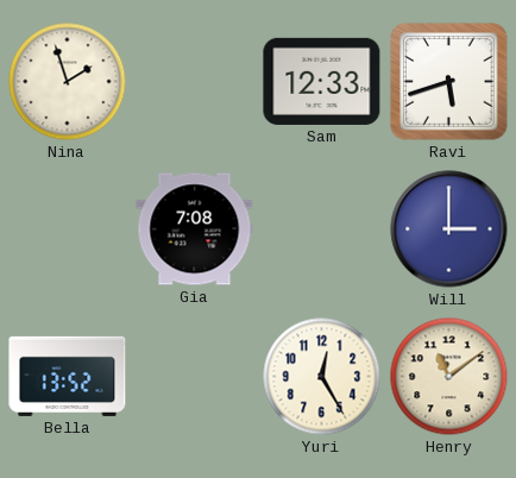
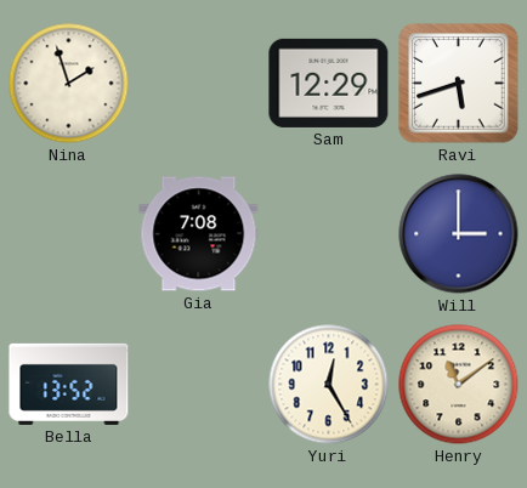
Sam: 12:33 -> 12:29
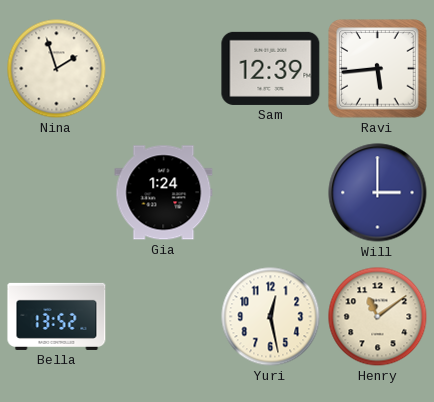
Sam: 12:29 -> 12:39
Ravi: 5:42 -> 5:44
Gia: 7:08 -> 1:24
Yuri: 12:25 -> 12:28
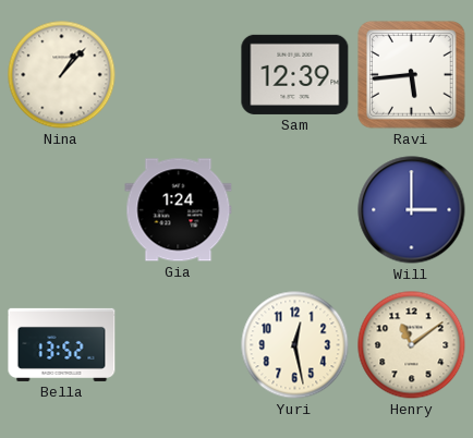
Nina: 1:57 -> 1:07
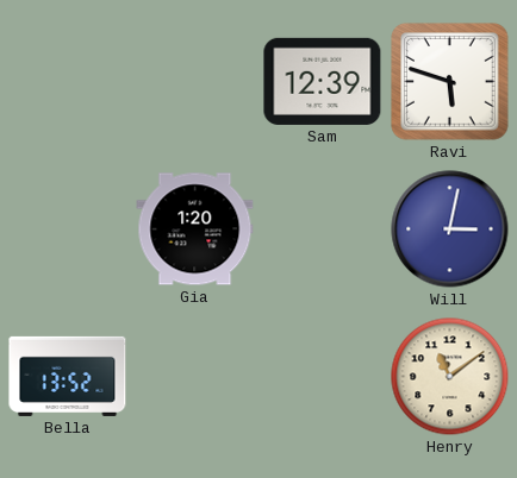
Nina: 1:07 -> none
Ravi: 5:44 -> 5:48
Gia: 1:24 -> 1:20
Will: 3:00 -> 3:02
Yuri: 12:28 -> none
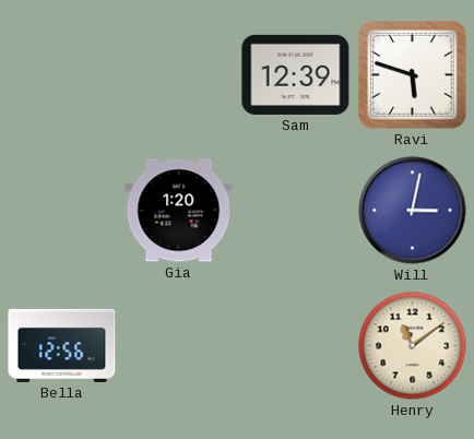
Bella: 13:52 -> 12:56
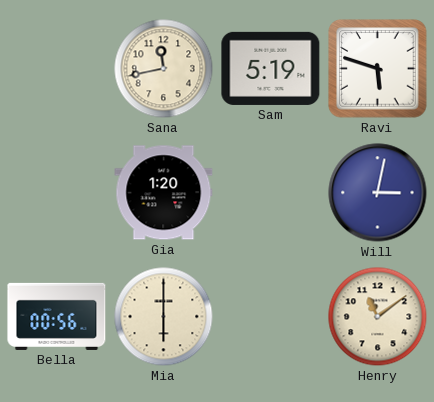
Sana: none -> 11:43
Sam: 12:39 -> 5:19
Bella: 12:56 -> 00:56
Mia: none -> 6:00
